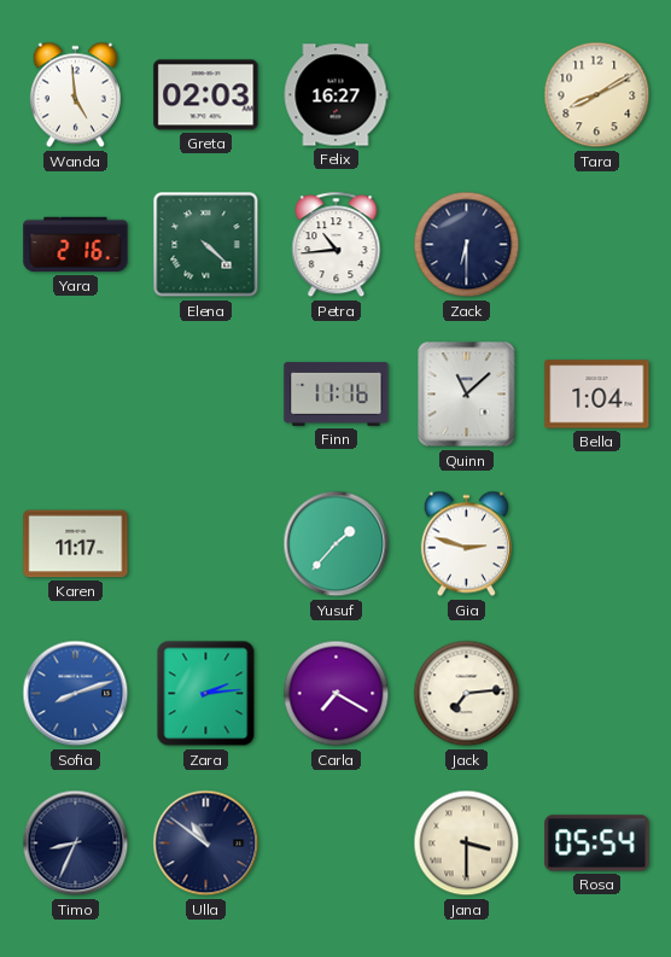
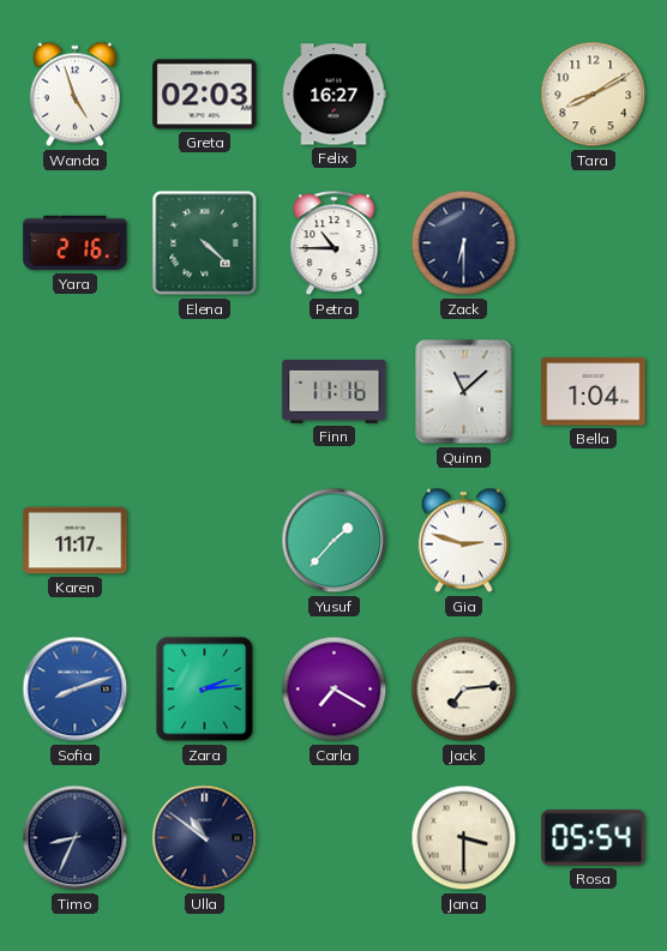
Wanda: 4:59 -> 4:57
Petra: 10:44 -> 10:45
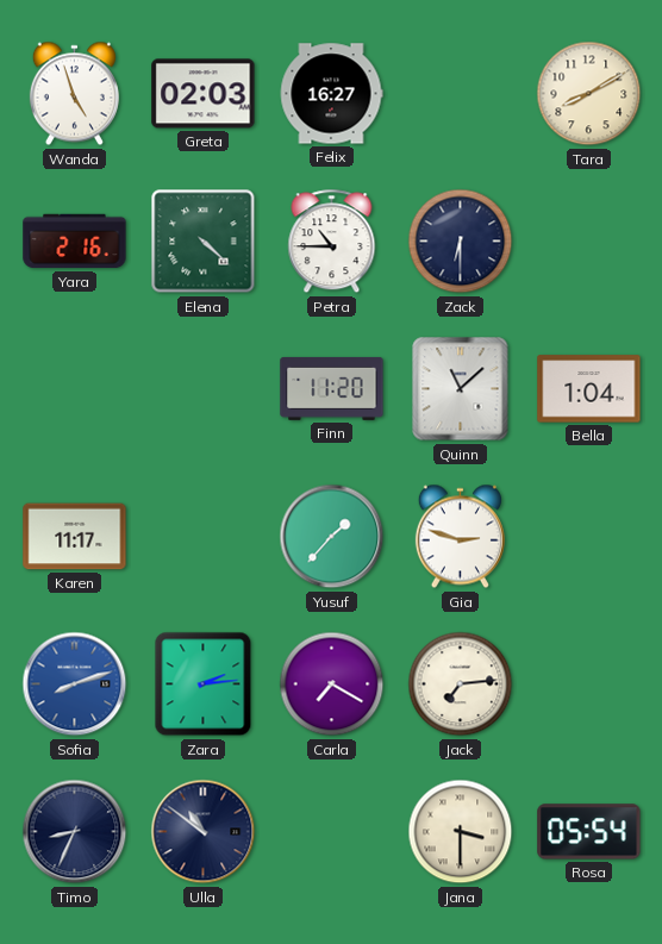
Finn: 11:16 -> 11:20
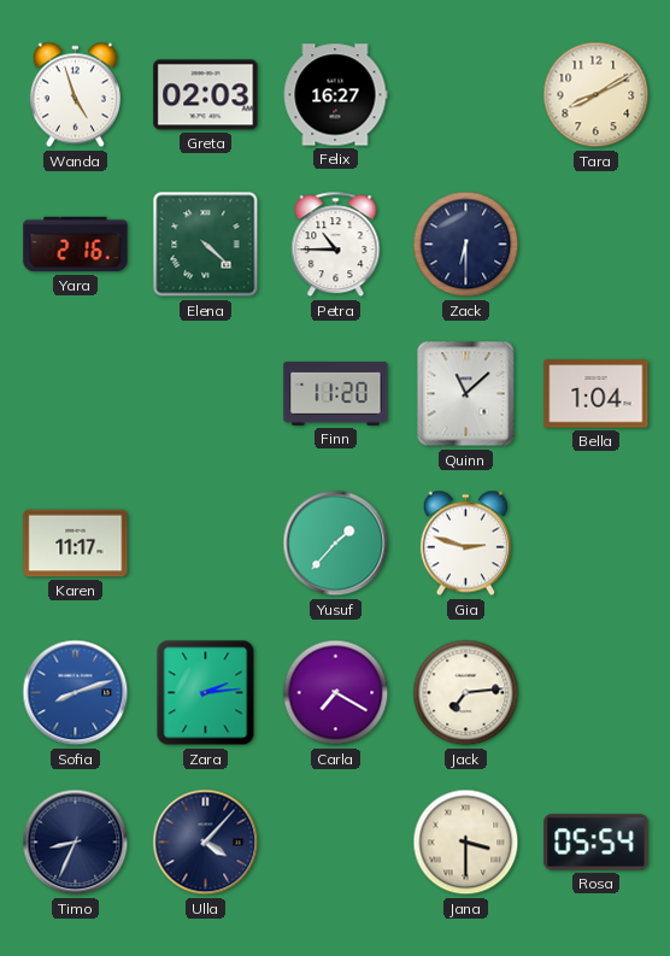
Ulla: 10:51 -> 4:07
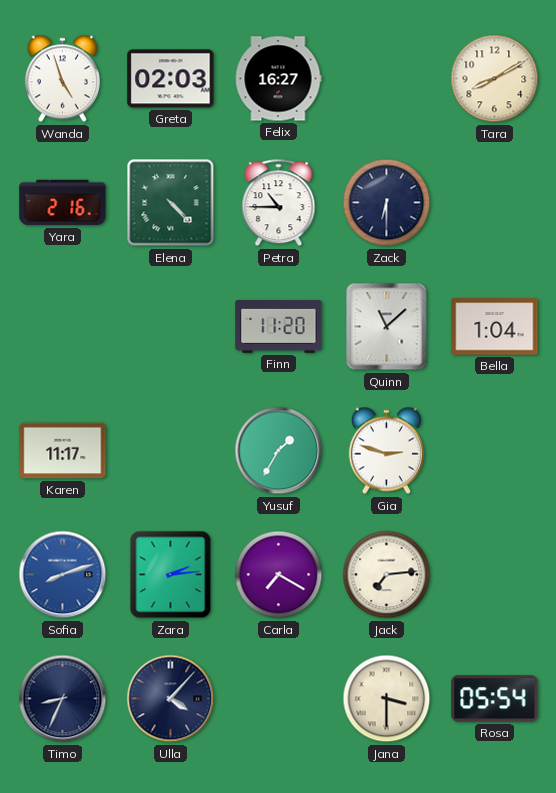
Elena: 4:22 -> 4:23
Yusuf: 1:37 -> 1:35
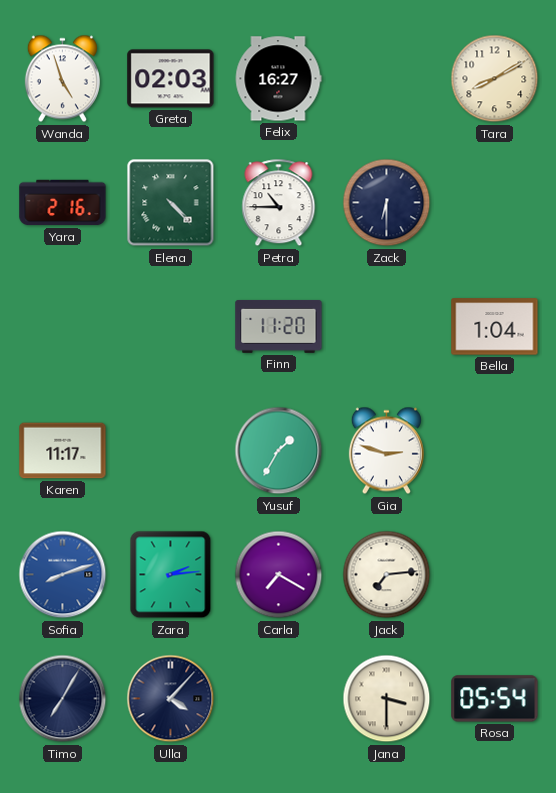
Quinn: 11:08 -> none
Timo: 8:34 -> 7:05
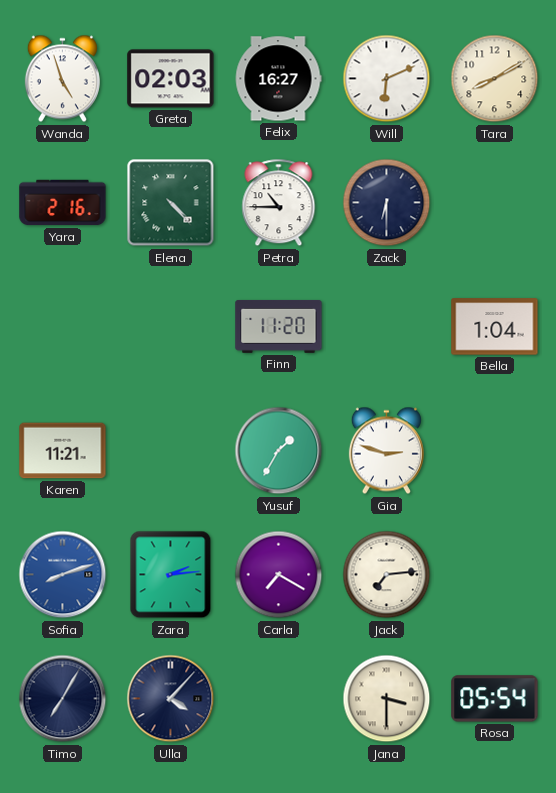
Will: none -> 6:11
Karen: 11:17 -> 11:21
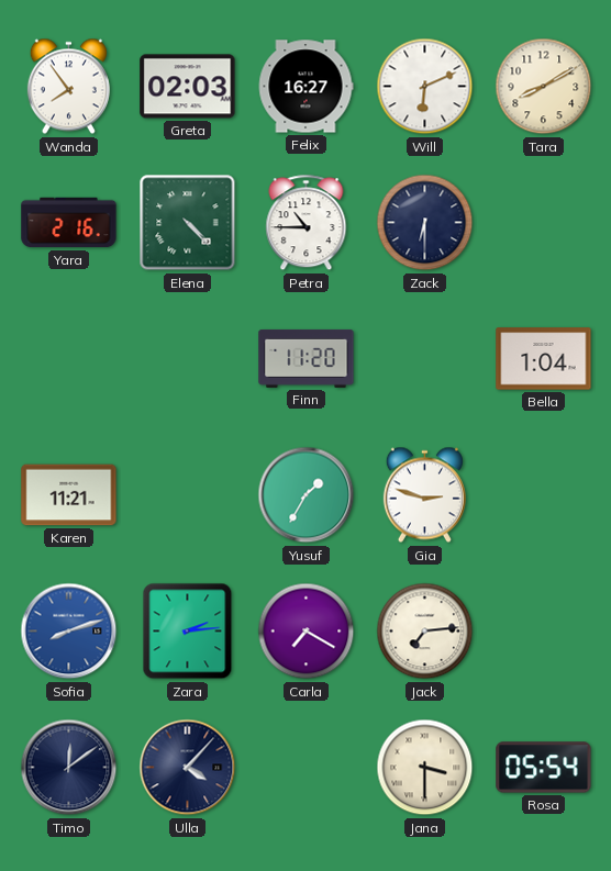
Wanda: 4:57 -> 7:54
Timo: 7:05 -> 12:09
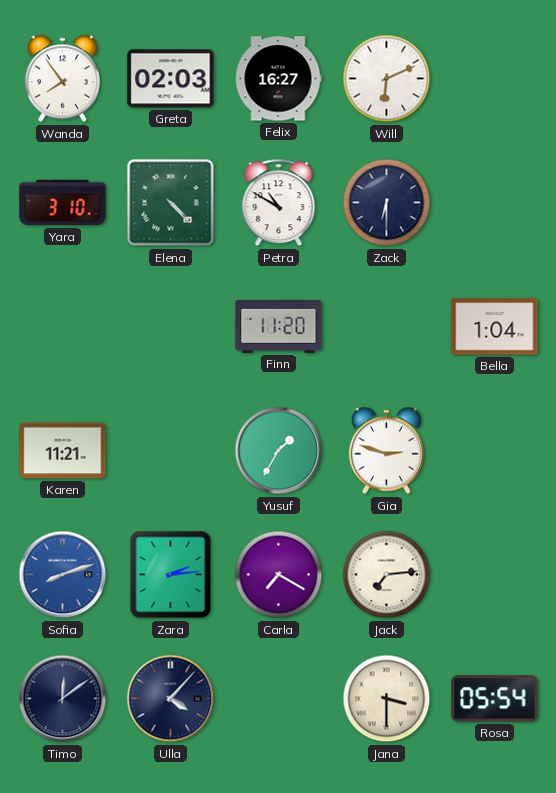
Tara: 8:10 -> none
Yara: 2:16 -> 3:10
Petra: 10:45 -> 10:50
